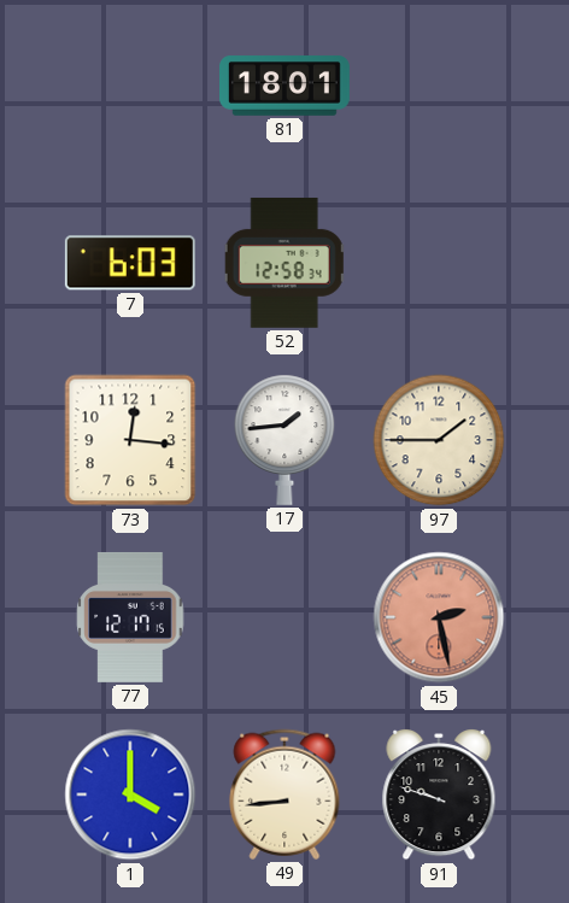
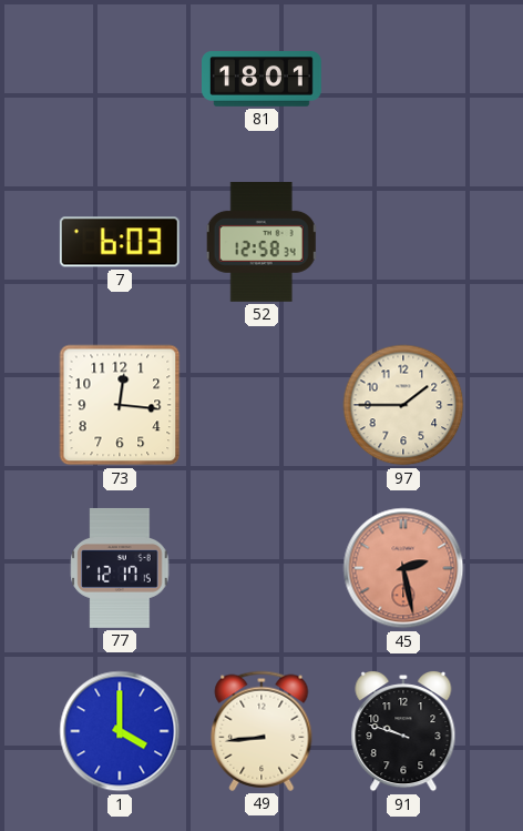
17: 1:44 -> none
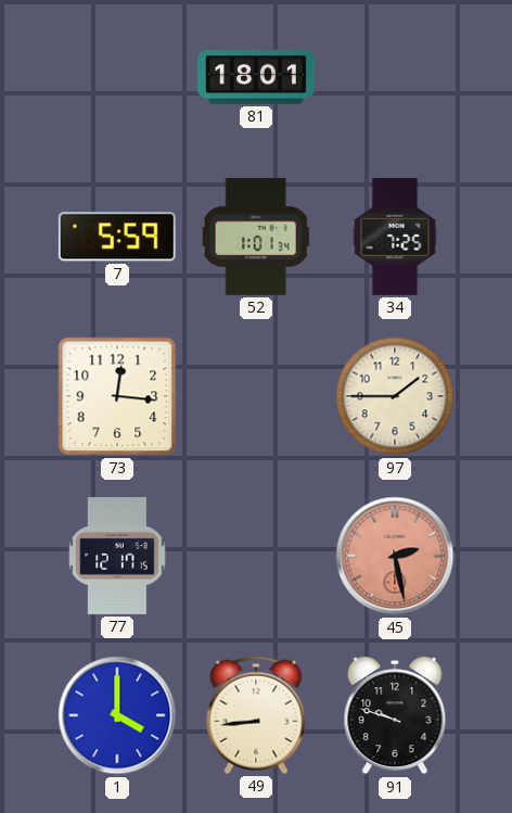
7: 6:03 -> 5:59
52: 12:58 -> 1:01
34: none -> 7:25
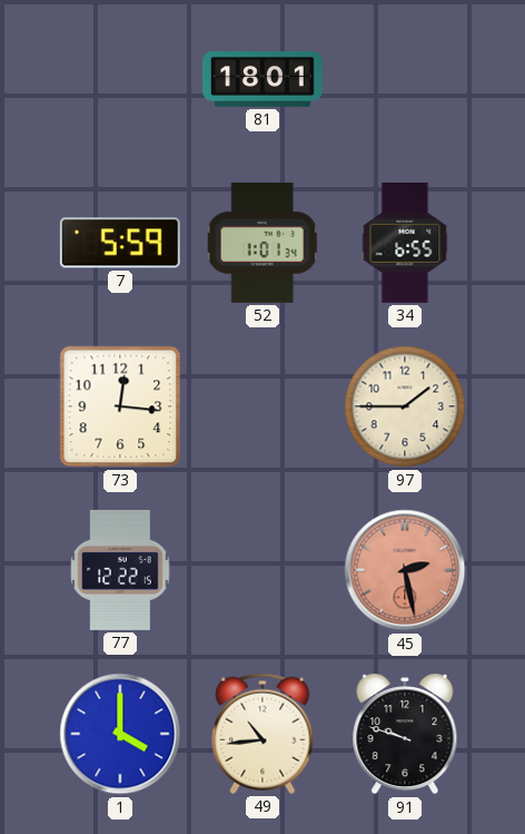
34: 7:25 -> 6:55
77: 12:17 -> 12:22
49: 8:44 -> 10:44
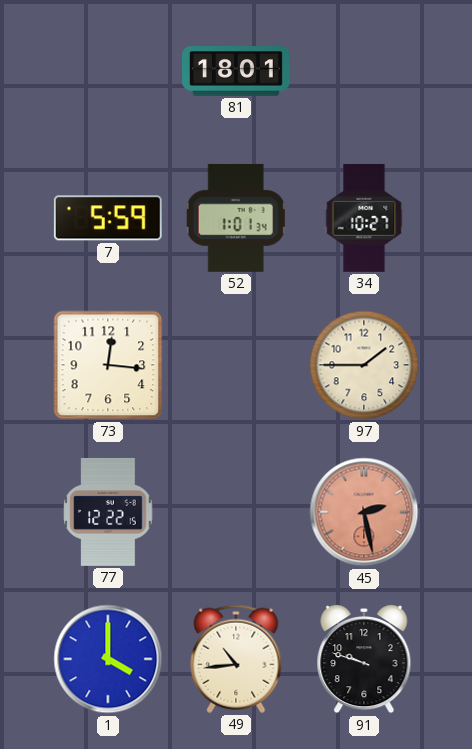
34: 6:55 -> 10:27
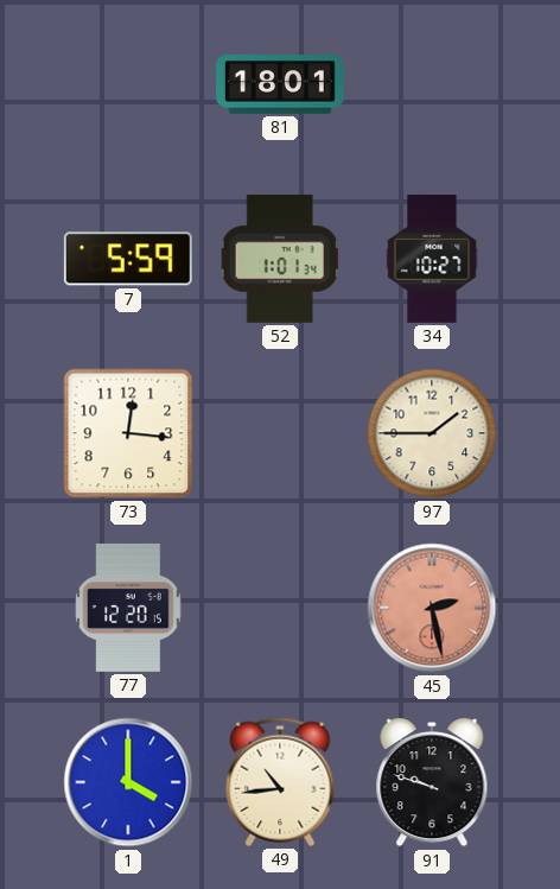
77: 12:22 -> 12:20
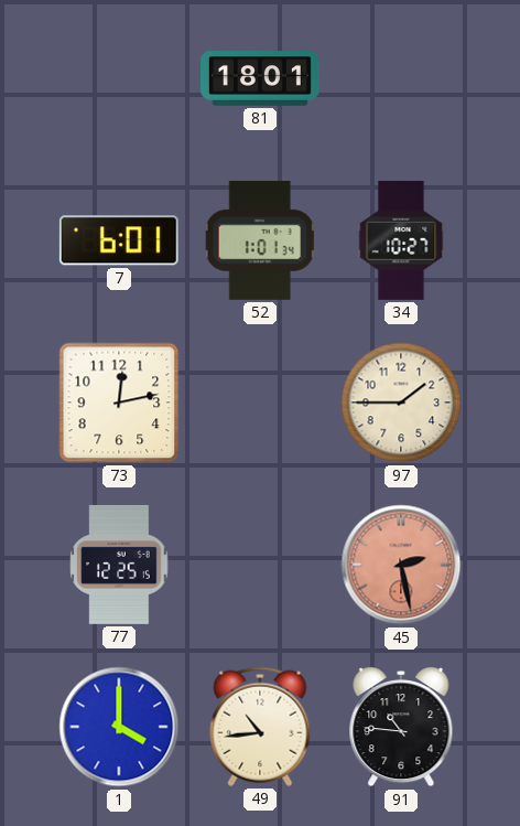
7: 5:59 -> 6:01
73: 12:16 -> 12:13
77: 12:20 -> 12:25
91: 9:48 -> 10:46
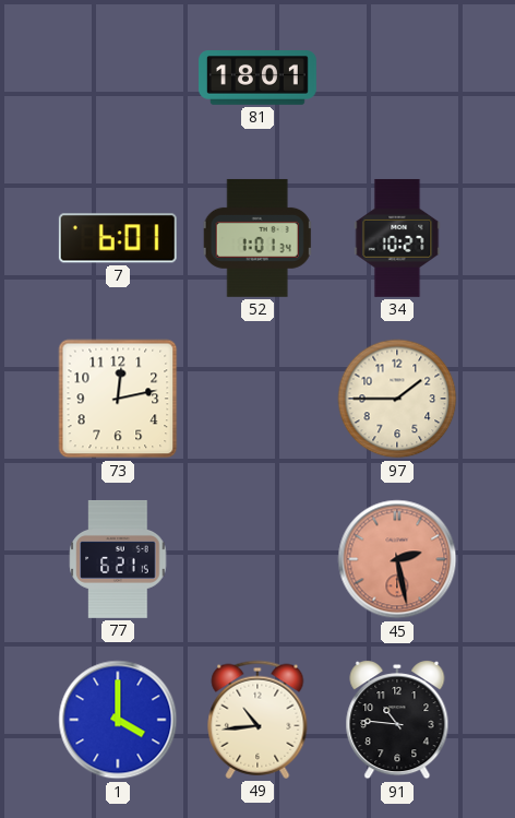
77: 12:25 -> 6:21
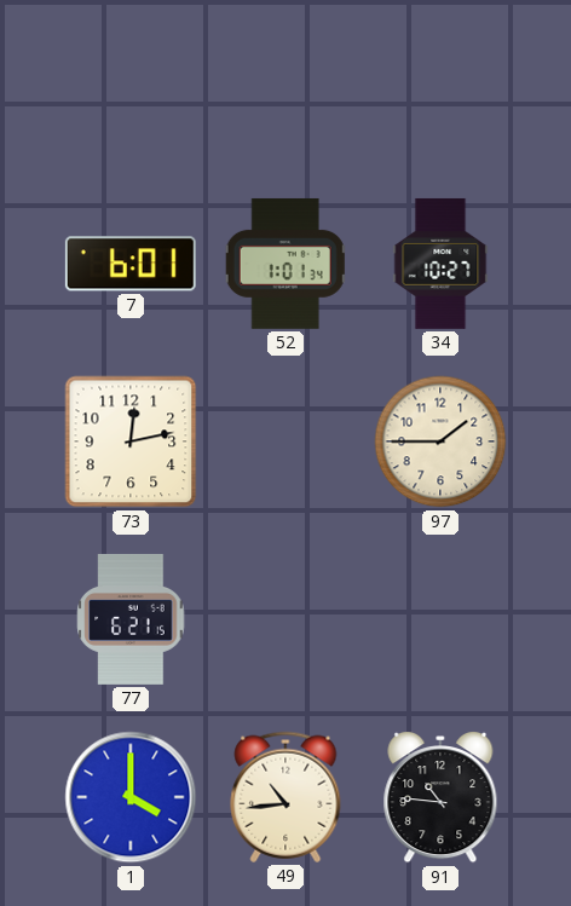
81: 18:01 -> none
45: 2:28 -> none
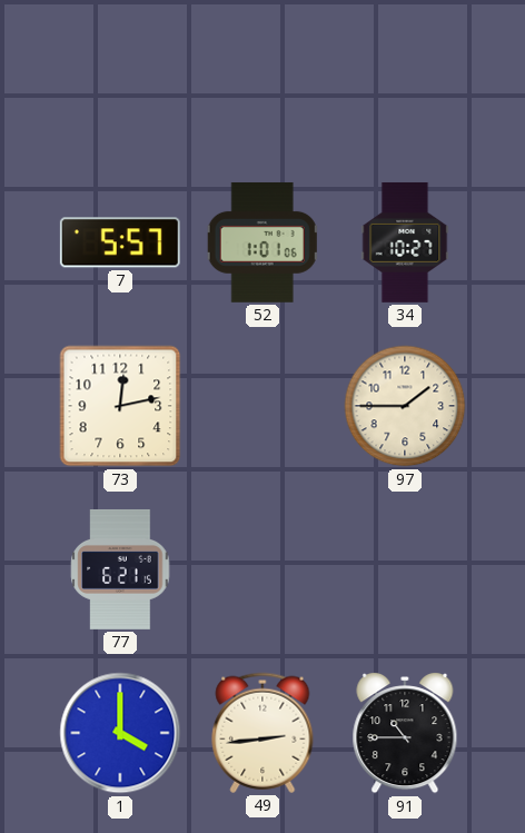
7: 6:01 -> 5:57
52: 1:01:34 -> 1:01:06
49: 10:44 -> 2:44
91: 10:46 -> 10:45
